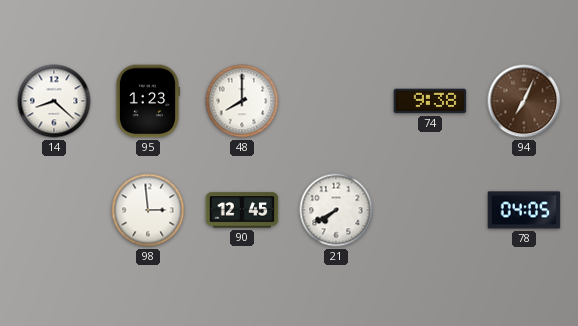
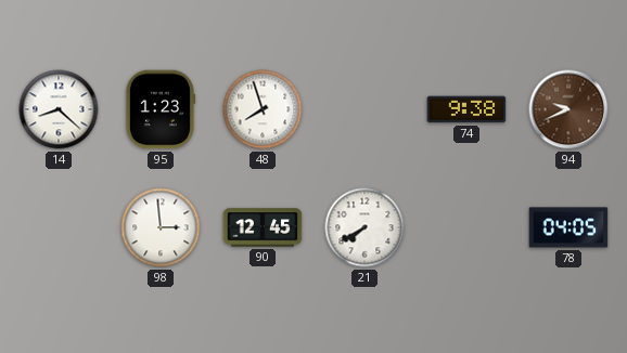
48: 8:00 -> 7:57
94: 7:04 -> 9:41
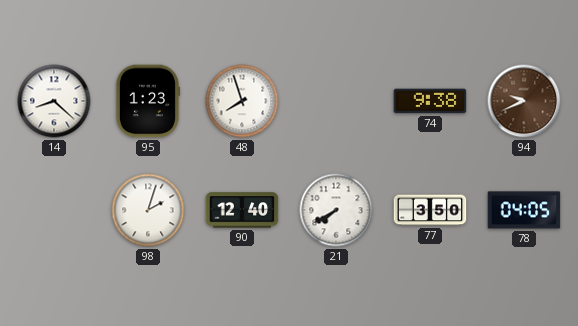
98: 2:59 -> 2:03
90: 12:45 -> 12:40
77: none -> 3:50
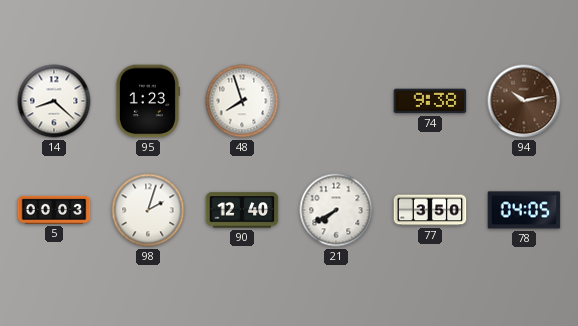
94: 9:41 -> 10:13
5: none -> 00:03
